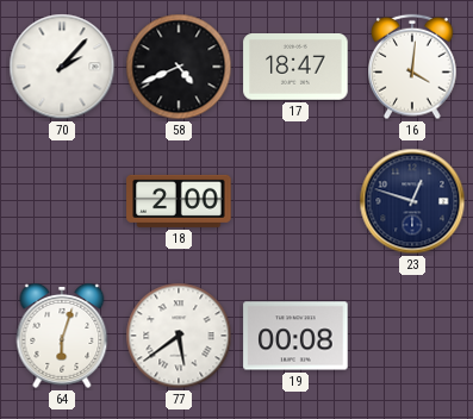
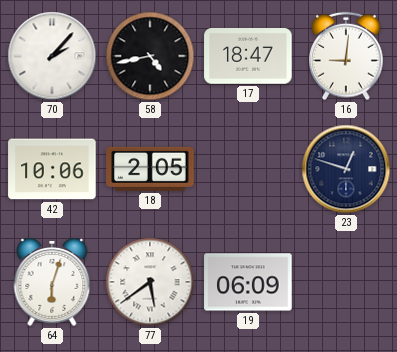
58: 4:41 -> 4:43
16: 4:01 -> 9:01
42: none -> 10:06
18: 2:00 -> 2:05
19: 00:08 -> 06:09
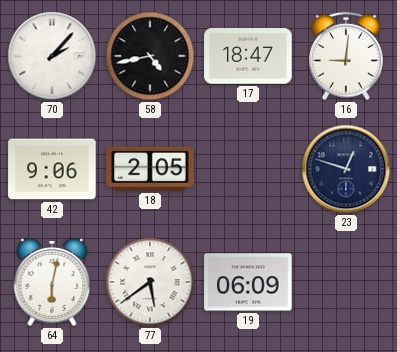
42: 10:06 -> 9:06
64: 6:03 -> 6:02
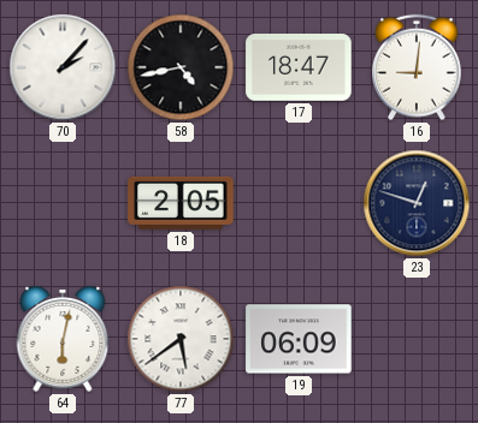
42: 9:06 -> none
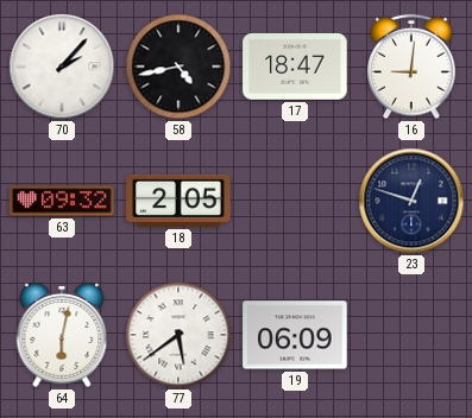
63: none -> 09:32
